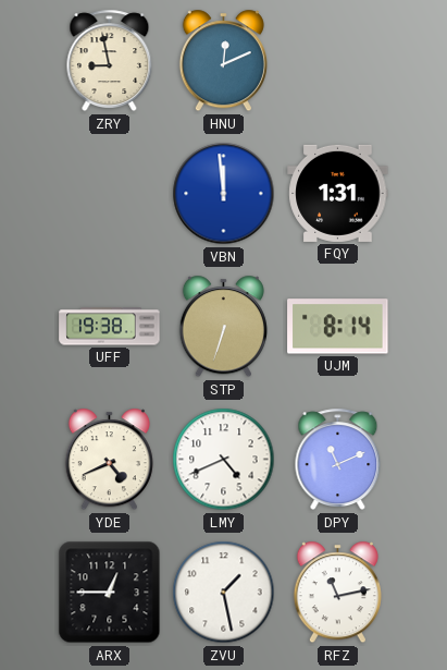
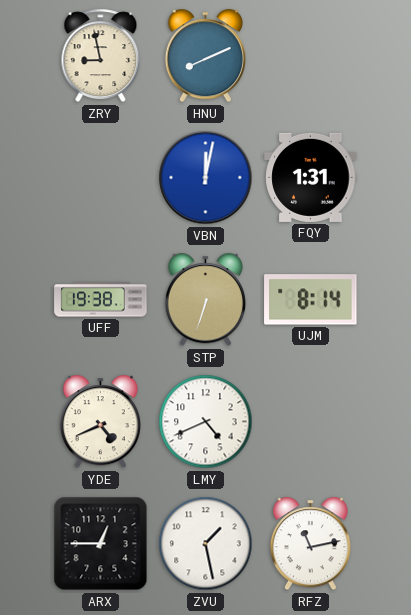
HNU: 12:11 -> 8:11
VBN: 11:59 -> 12:02
DPY: 11:11 -> none
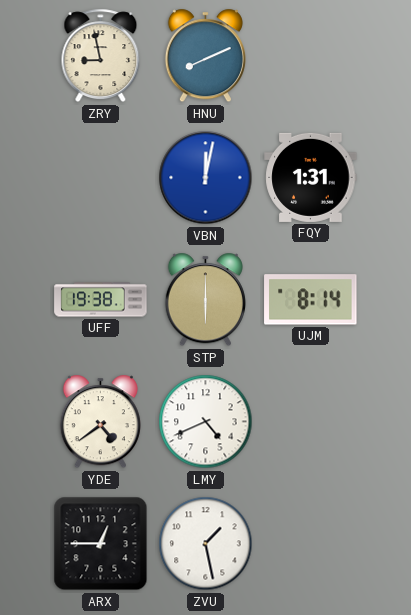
STP: 6:33 -> 6:00
YDE: 4:41 -> 4:39
RFZ: 11:13 -> none
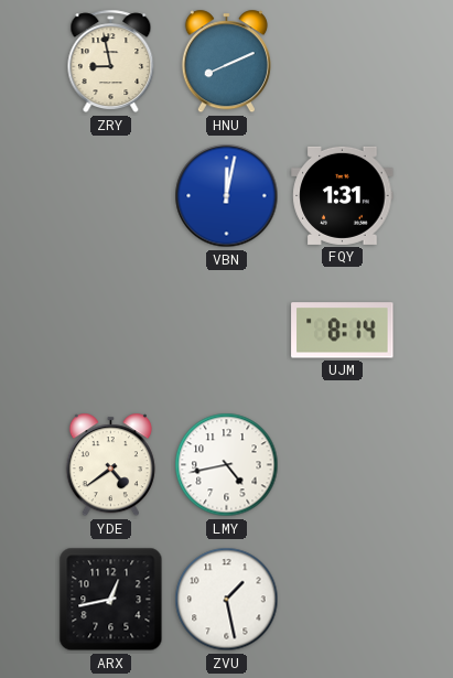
UFF: 19:38 -> none
STP: 6:00 -> none
LMY: 4:41 -> 4:43
ARX: 12:45 -> 12:43
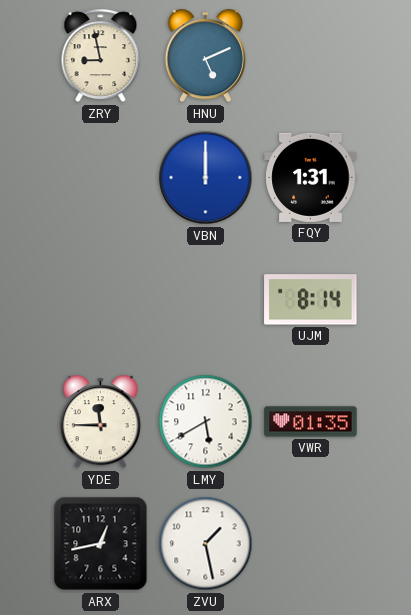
HNU: 8:11 -> 5:11
VBN: 12:02 -> 12:00
YDE: 4:39 -> 11:45
LMY: 4:43 -> 5:40
VWR: none -> 01:35
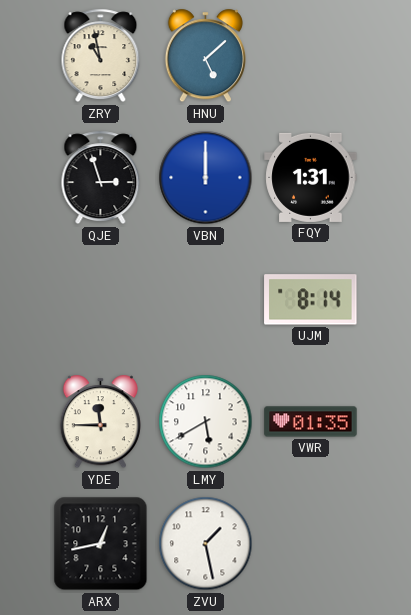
ZRY: 8:58 -> 10:58
HNU: 5:11 -> 5:08
QJE: none -> 2:57
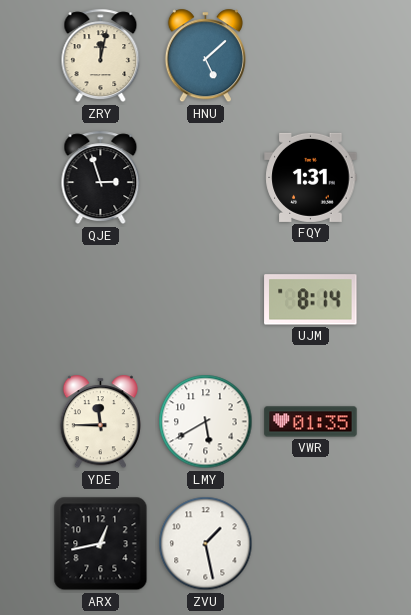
ZRY: 10:58 -> 12:02
VBN: 12:00 -> none
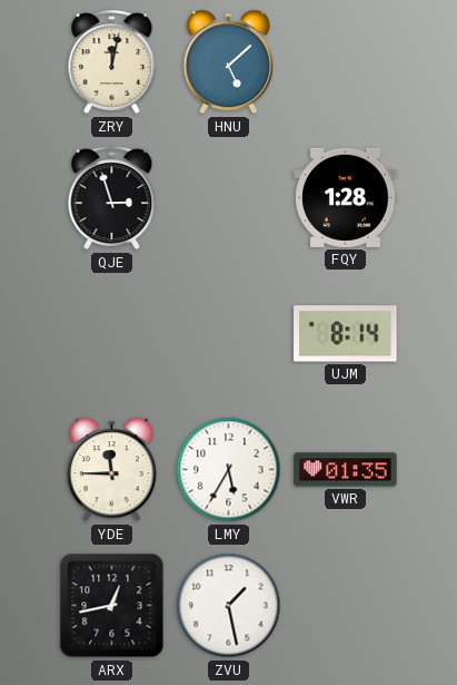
FQY: 1:31 -> 1:28
LMY: 5:40 -> 5:35
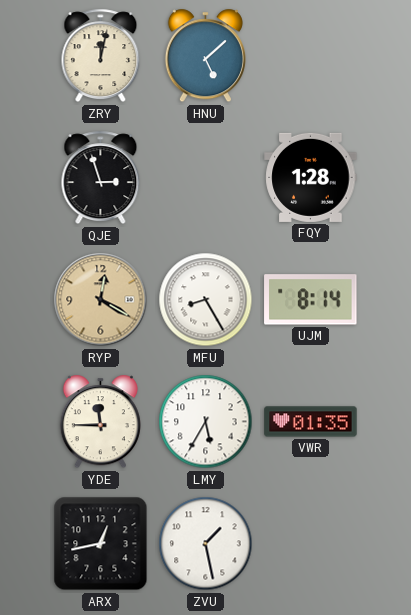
RYP: none -> 12:20
MFU: none -> 8:25
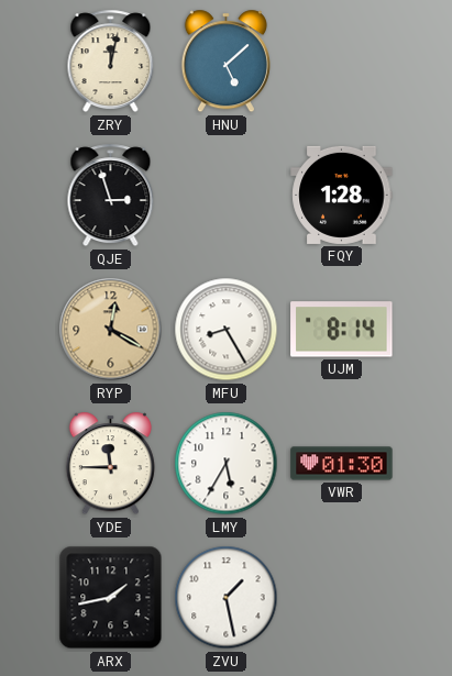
VWR: 01:35 -> 01:30
ARX: 12:43 -> 1:43
